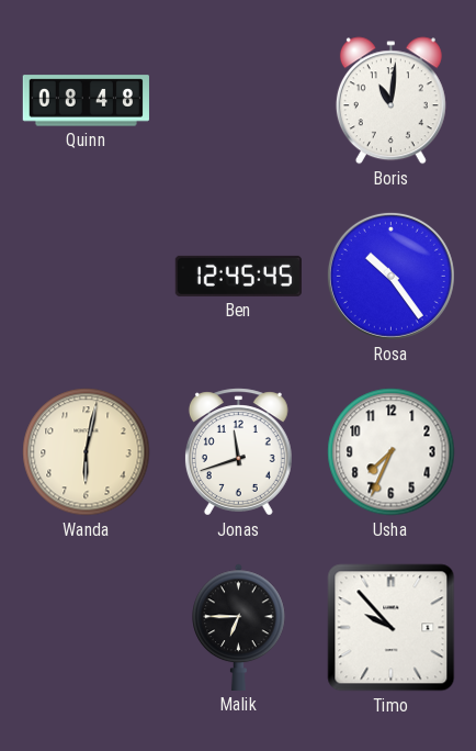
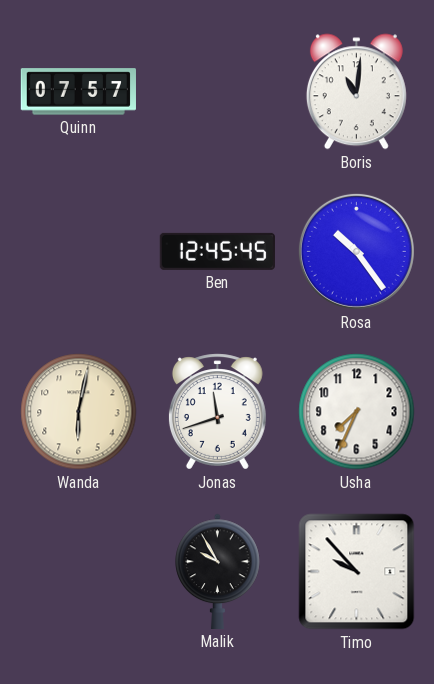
Quinn: 08:48 -> 07:57
Malik: 6:45 -> 9:55
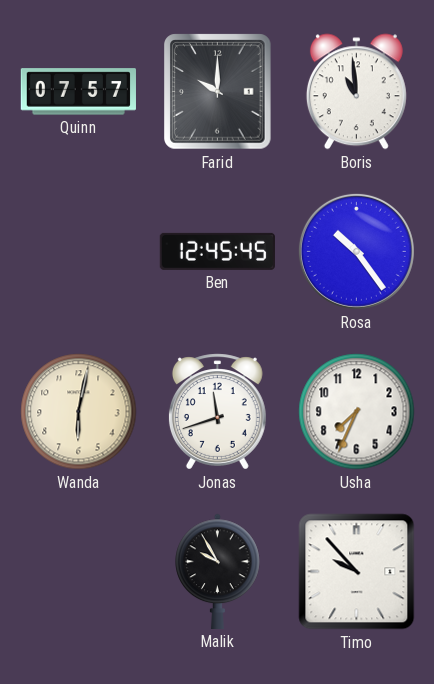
Farid: none -> 10:00
Boris: 11:01 -> 10:59
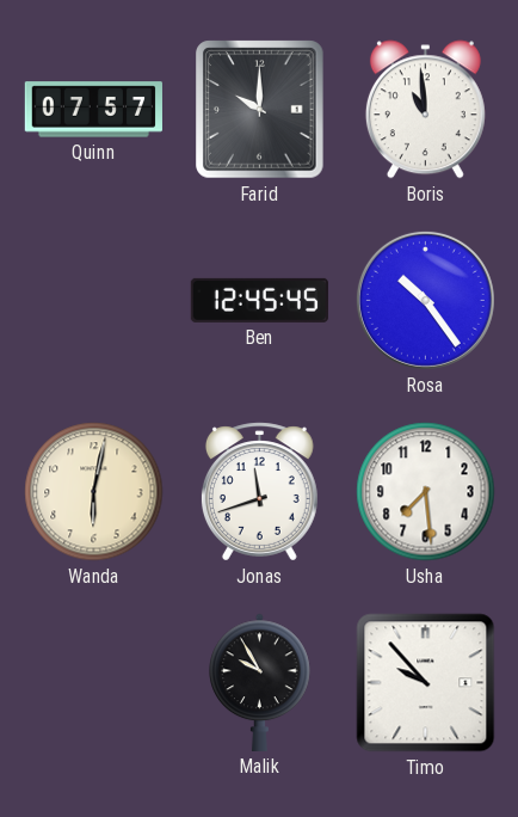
Usha: 7:34 -> 7:29
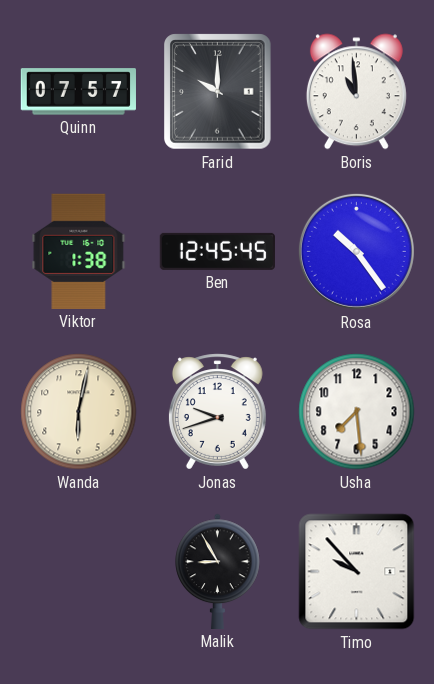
Viktor: none -> 1:38
Jonas: 11:42 -> 9:42
Malik: 9:55 -> 8:55
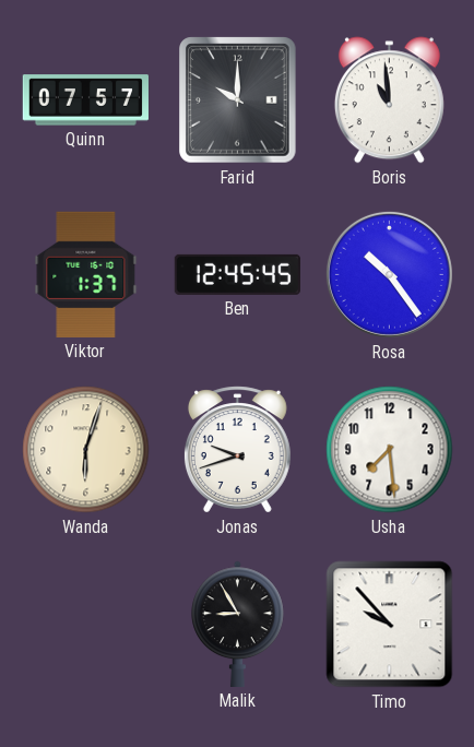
Viktor: 1:38 -> 1:37
Wanda: 6:02 -> 6:03
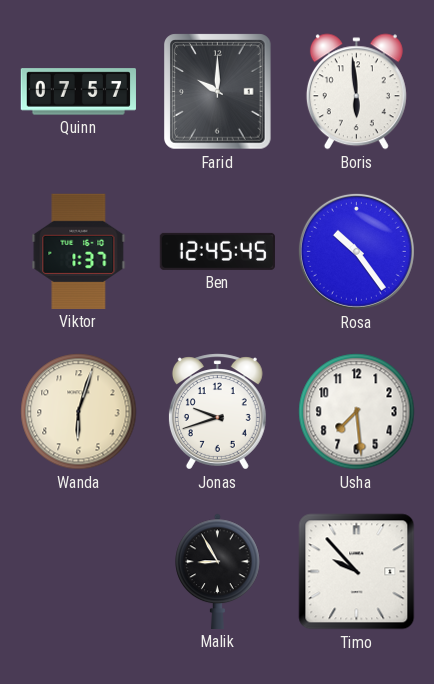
Boris: 10:59 -> 5:59
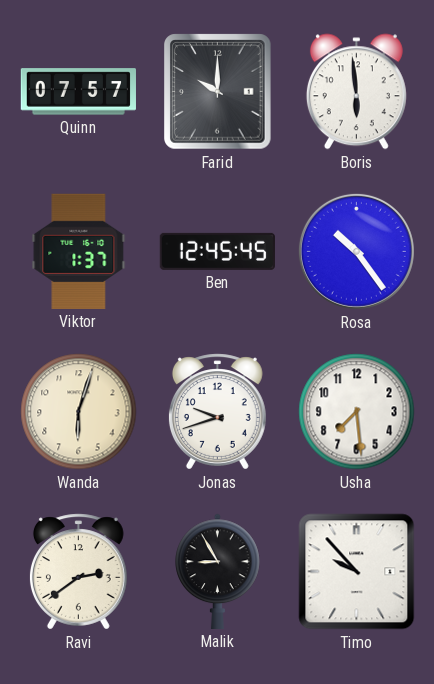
Ravi: none -> 2:39
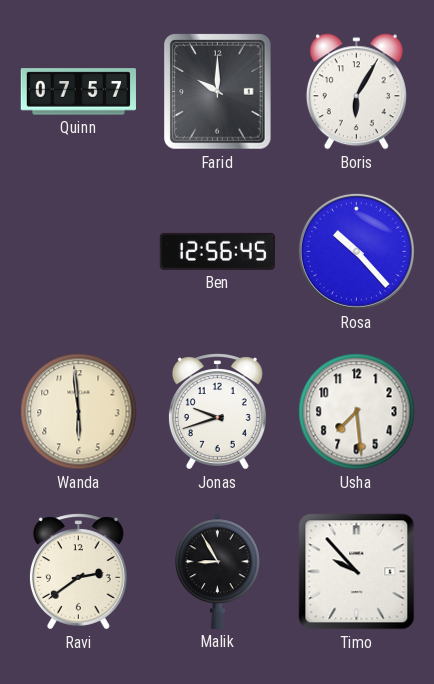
Boris: 5:59 -> 6:05
Viktor: 1:37 -> none
Ben: 12:45 -> 12:56
Rosa: 10:24 -> 10:23
Wanda: 6:03 -> 5:59
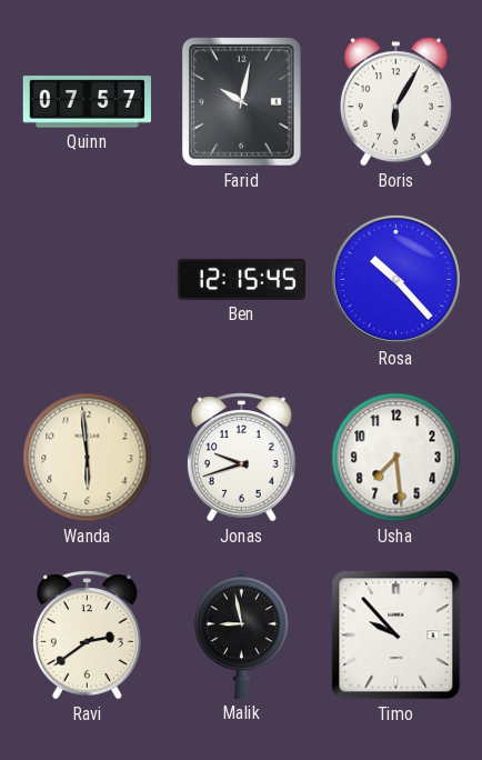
Farid: 10:00 -> 10:02
Ben: 12:56 -> 12:15
Malik: 8:55 -> 8:58
